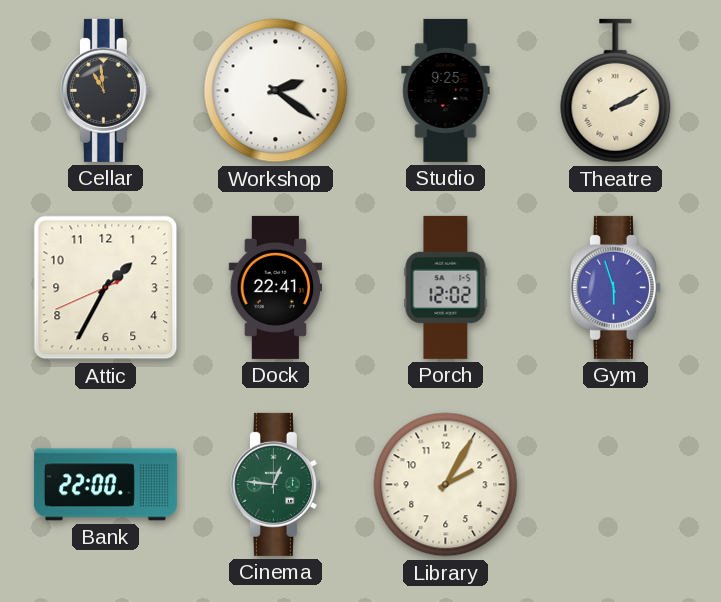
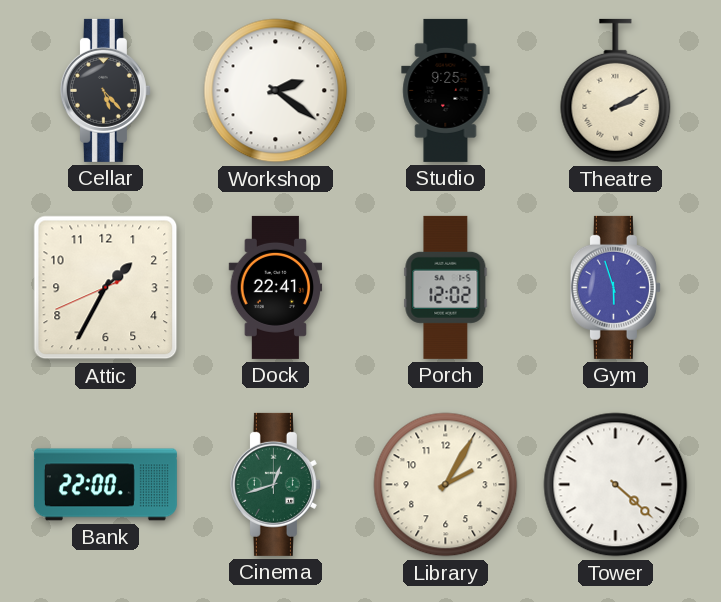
Cellar: 10:59 -> 5:23
Cinema: 12:46 -> 12:42
Tower: none -> 4:22
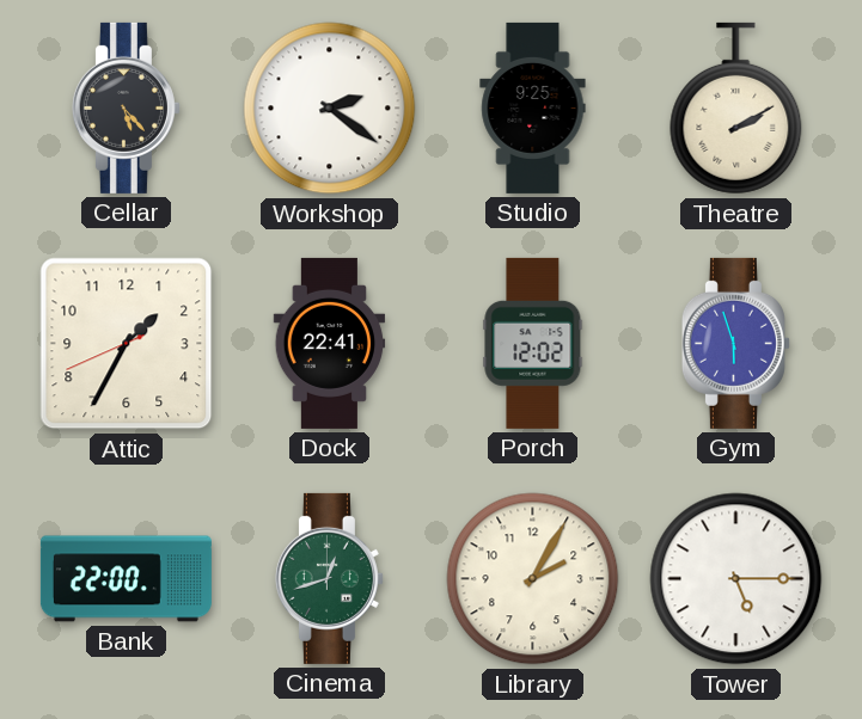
Tower: 4:22 -> 5:15
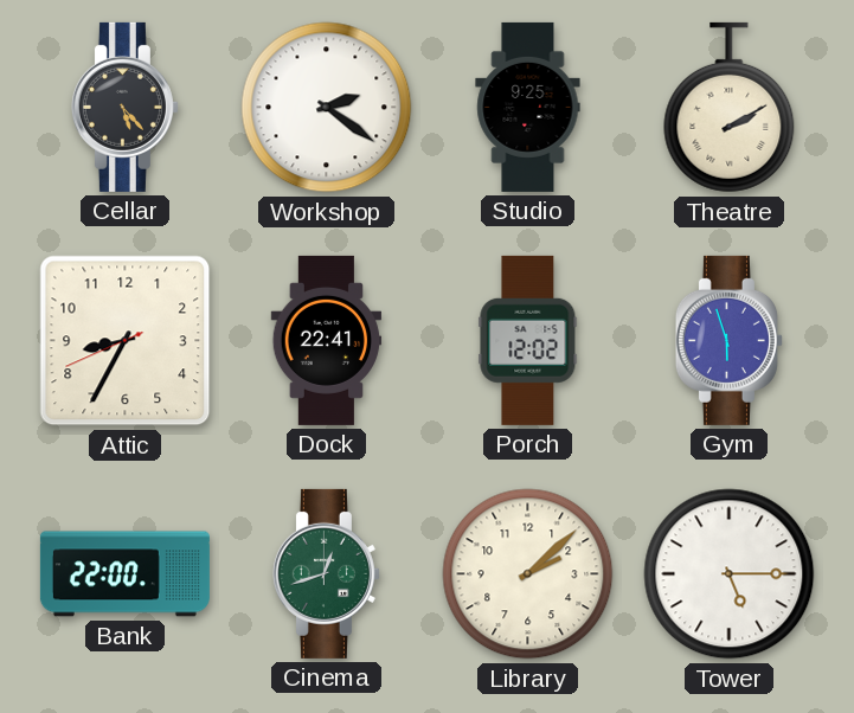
Attic: 1:34 -> 8:34
Library: 2:05 -> 2:08
